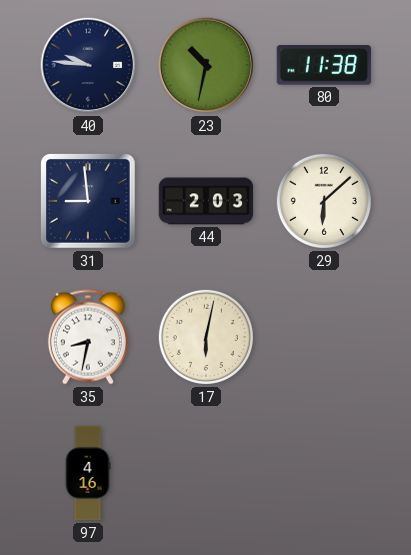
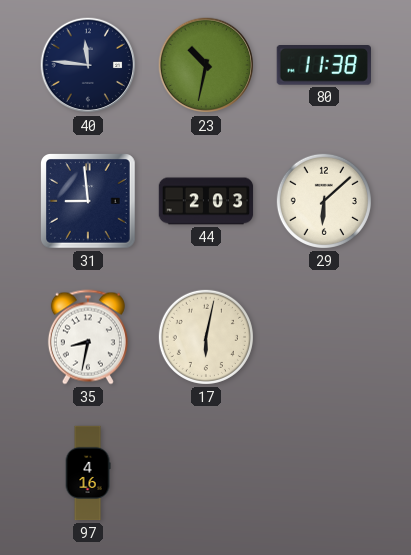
40: 9:46 -> 11:46
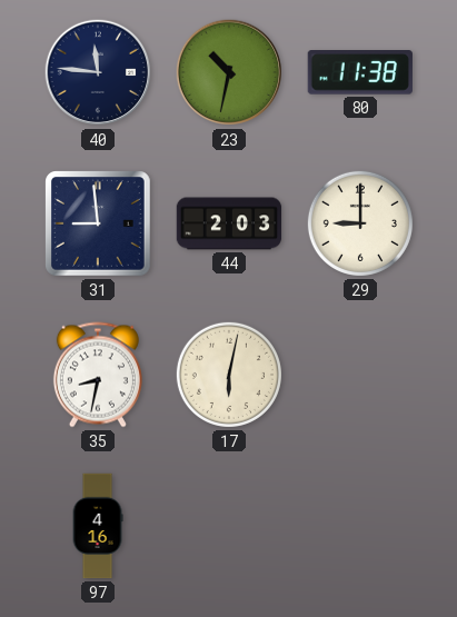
29: 6:08 -> 9:00
